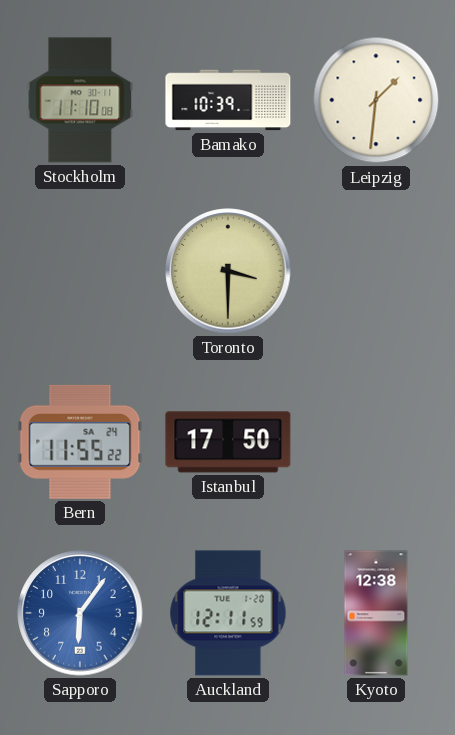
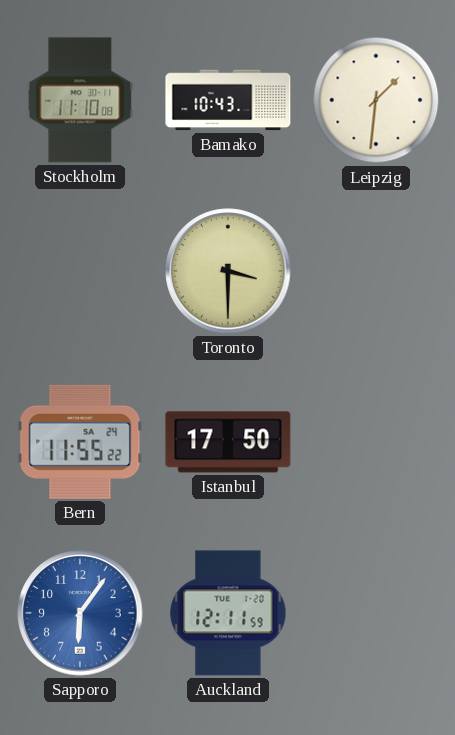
Bamako: 10:39 -> 10:43
Kyoto: 12:38 -> none
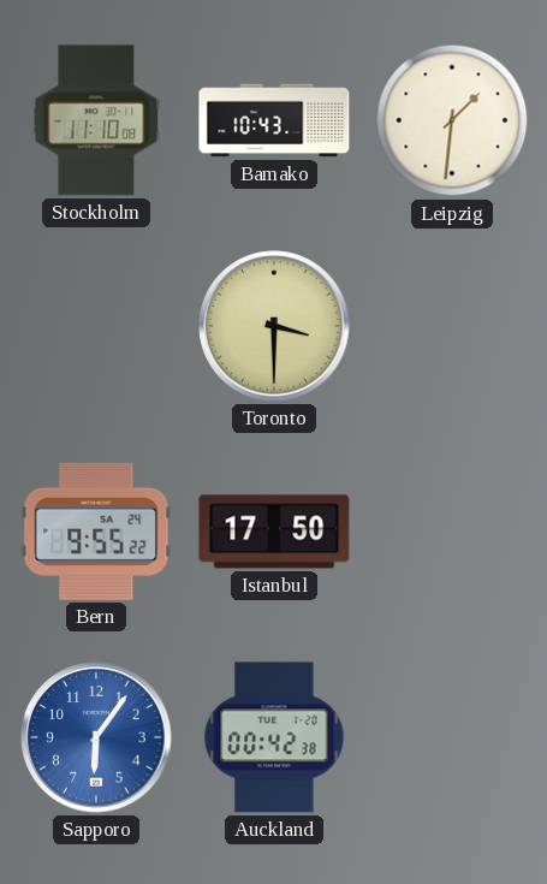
Bern: 11:55 -> 9:55
Auckland: 12:11 -> 00:42
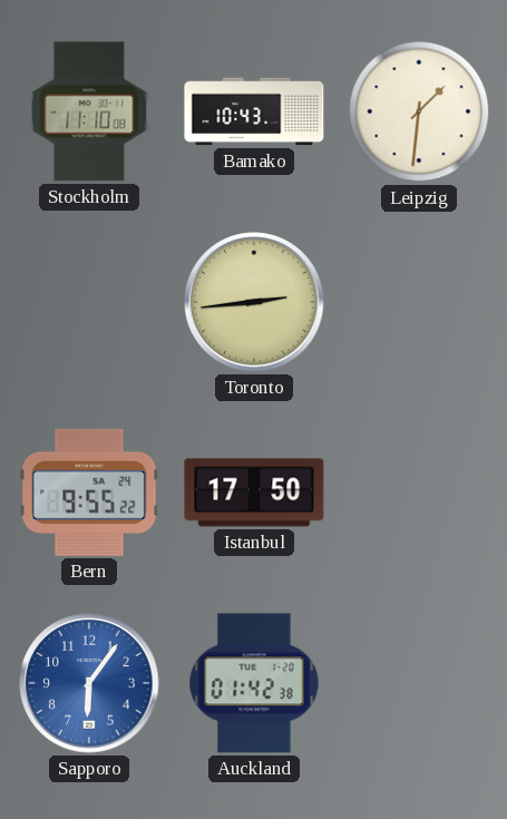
Toronto: 3:30 -> 2:44
Auckland: 00:42 -> 01:42
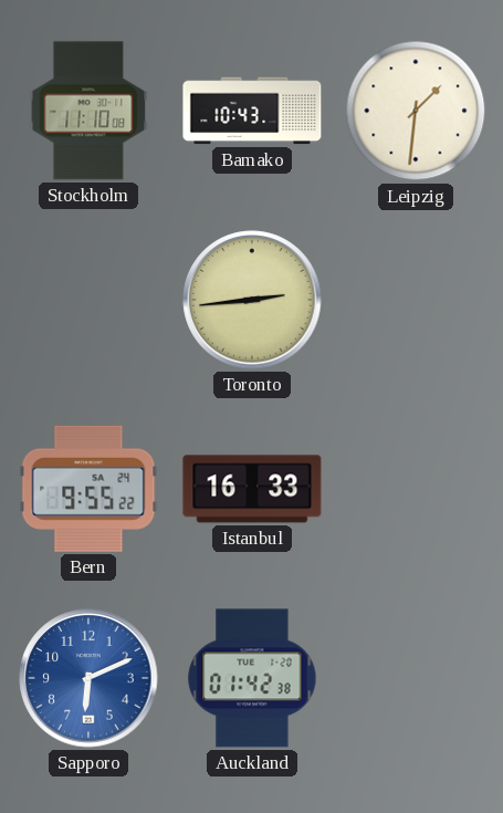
Istanbul: 17:50 -> 16:33
Sapporo: 6:06 -> 6:11
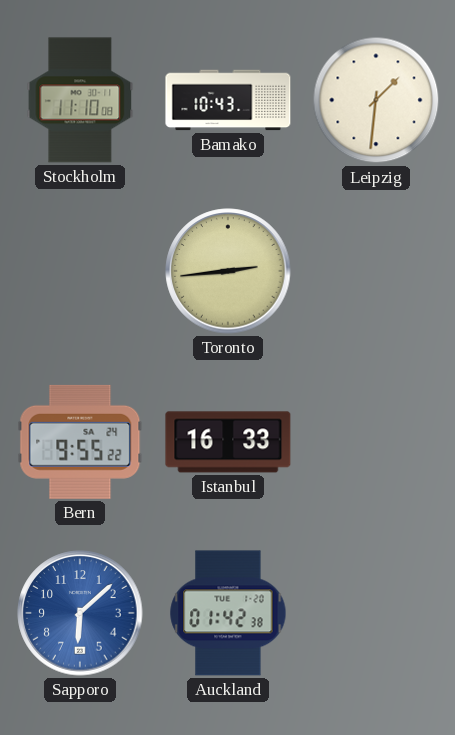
Sapporo: 6:11 -> 6:08
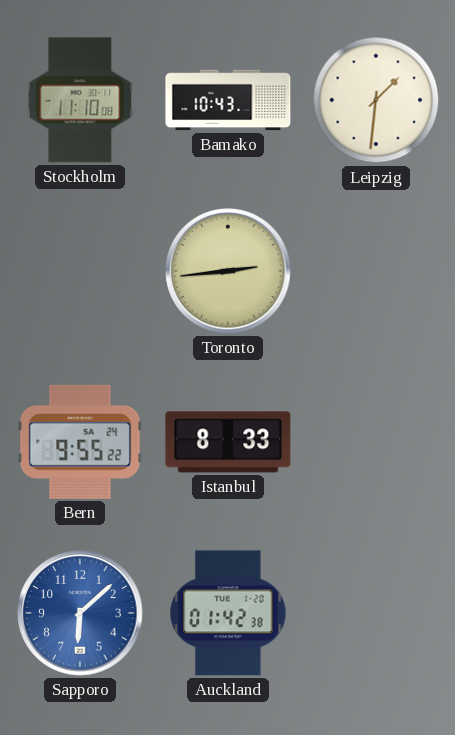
Istanbul: 16:33 -> 8:33
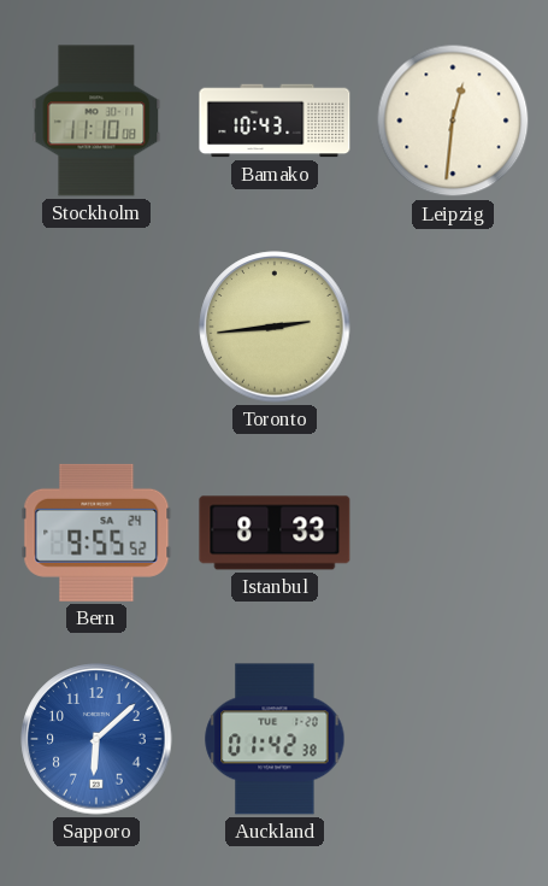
Leipzig: 1:31 -> 12:31
Bern: 9:55:22 -> 9:55:52
